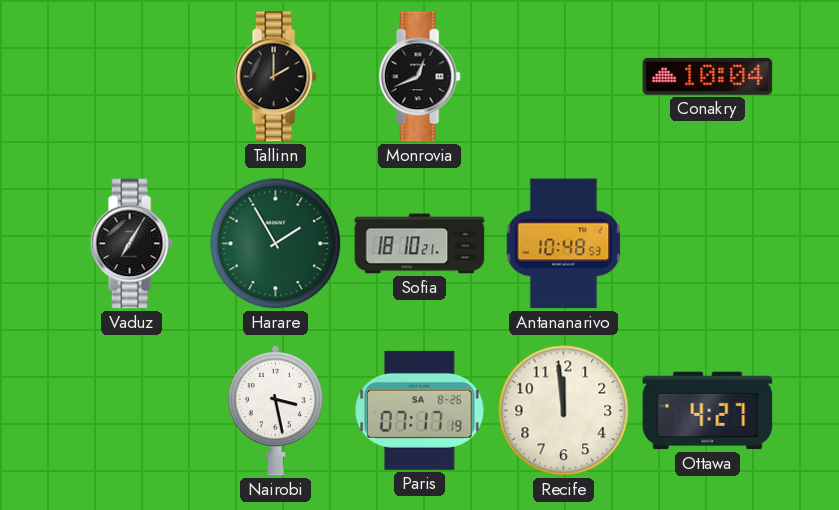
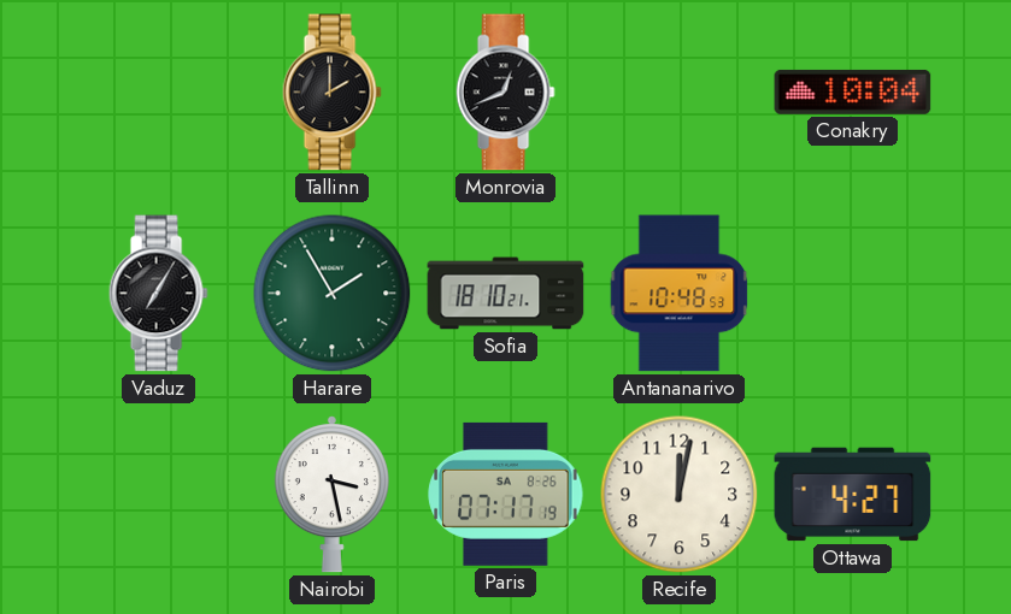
Recife: 11:59 -> 12:02
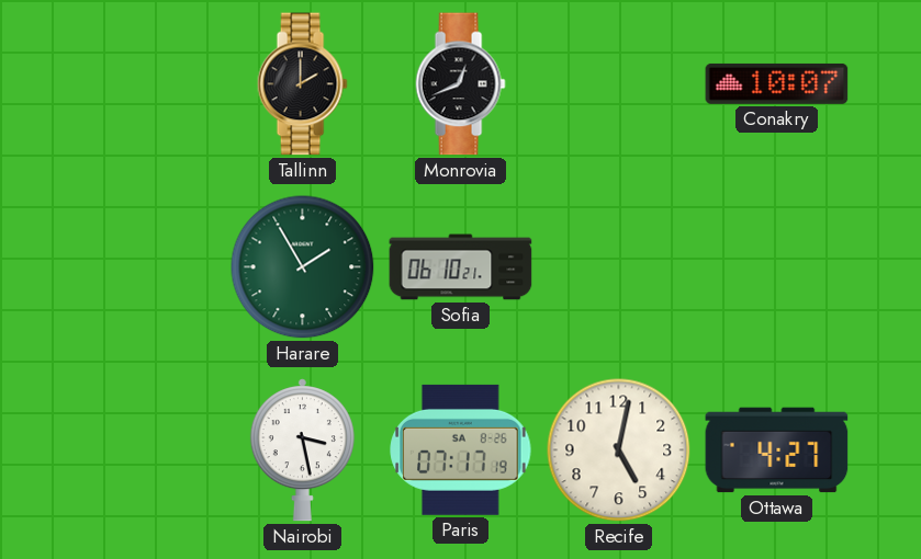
Conakry: 10:04 -> 10:07
Vaduz: 7:05 -> none
Sofia: 18:10 -> 06:10
Antananarivo: 10:48 -> none
Recife: 12:02 -> 5:02
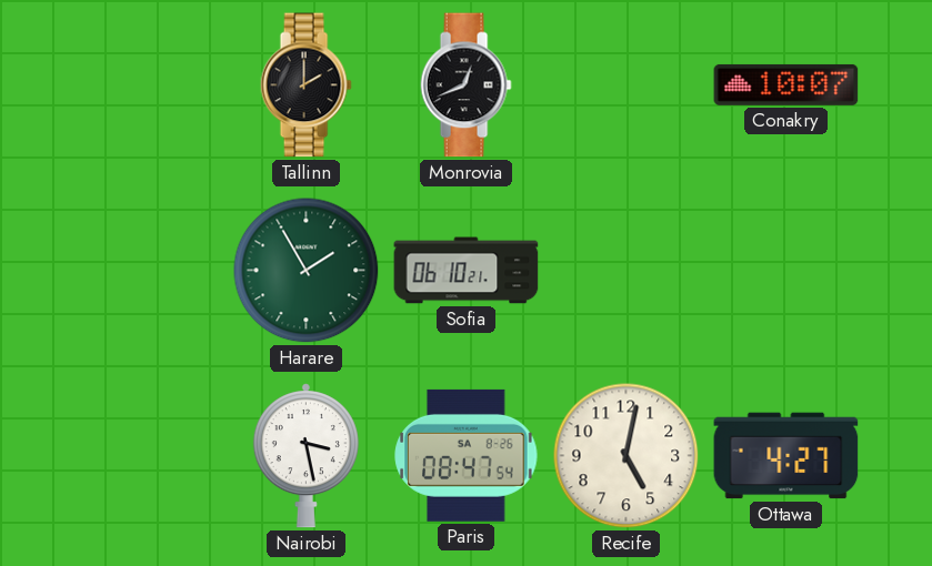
Paris: 07:17 -> 08:47
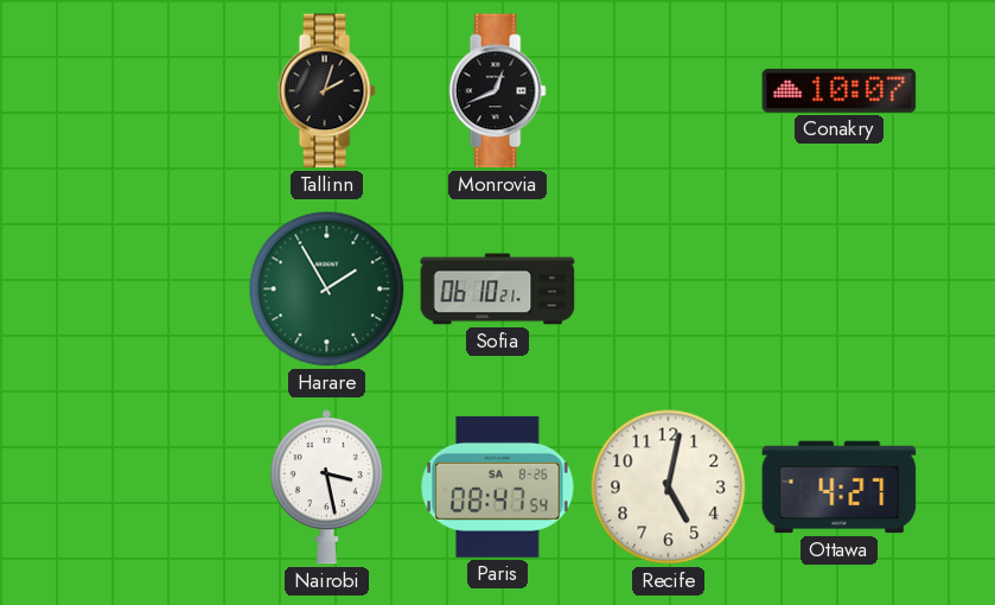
Tallinn: 2:00 -> 2:03
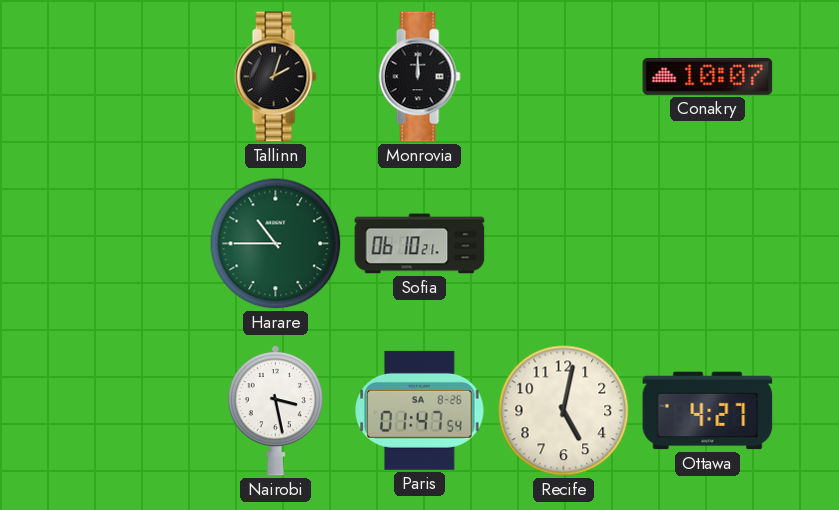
Monrovia: 12:41 -> 12:00
Harare: 1:55 -> 10:45
Paris: 08:47 -> 01:47
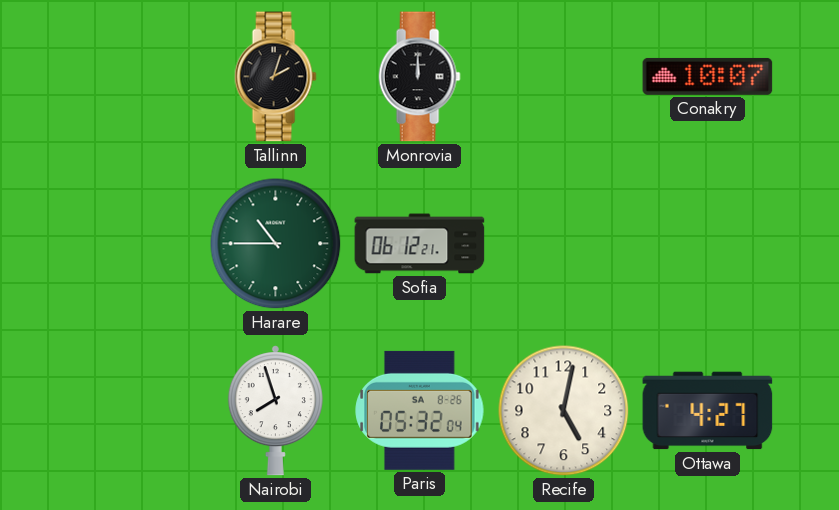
Sofia: 06:10 -> 06:12
Nairobi: 3:28 -> 7:57
Paris: 01:47 -> 05:32
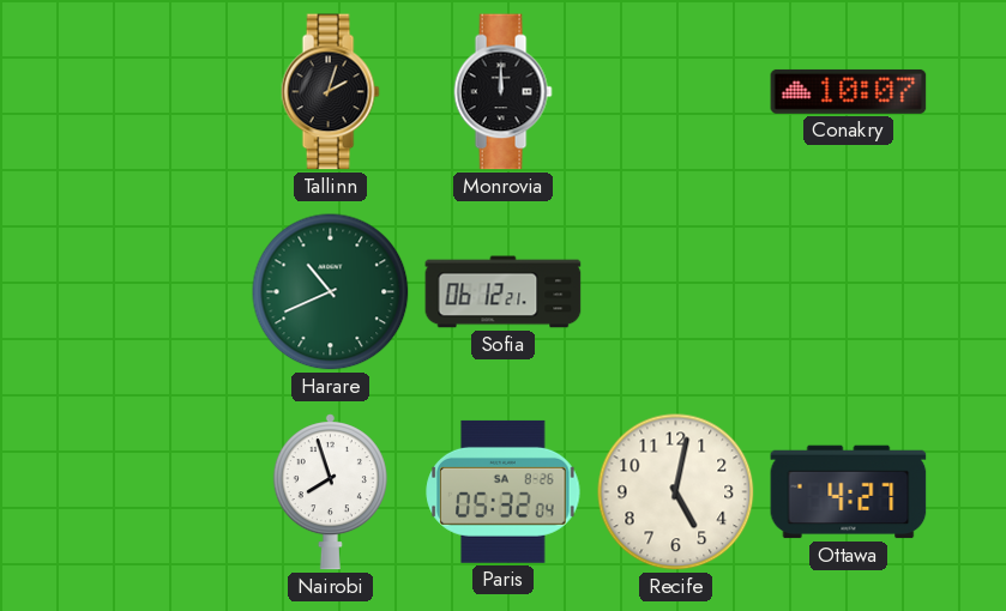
Harare: 10:45 -> 10:41
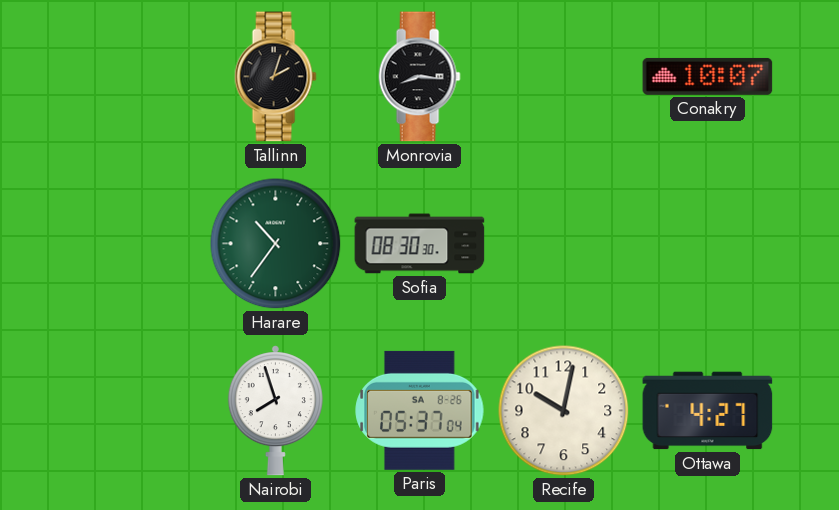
Monrovia: 12:00 -> 8:16
Harare: 10:41 -> 10:36
Sofia: 06:12 -> 08:30
Paris: 05:32 -> 05:37
Recife: 5:02 -> 10:02
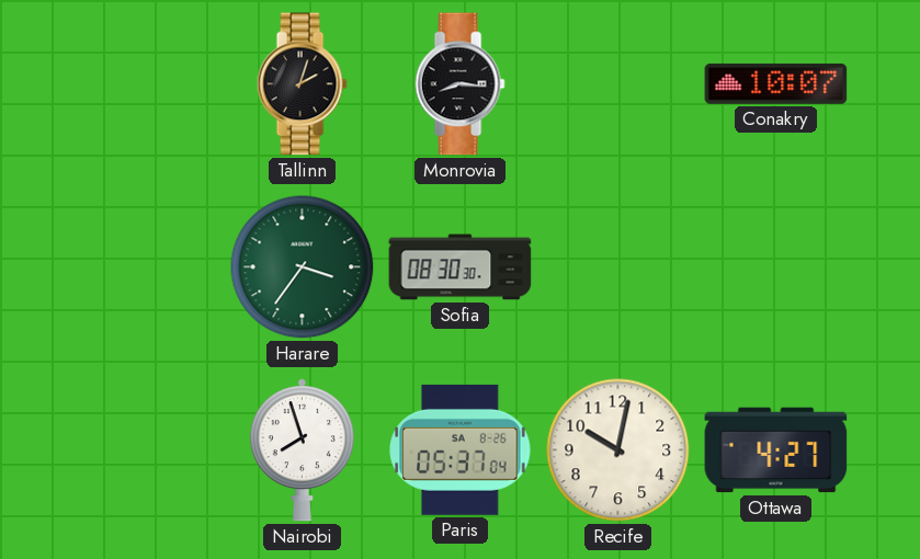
Harare: 10:36 -> 3:36
